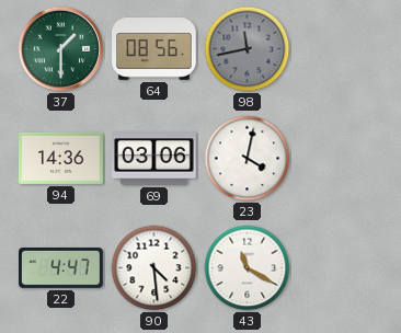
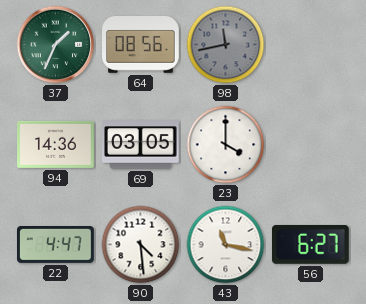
37: 1:30 -> 1:34
69: 03:06 -> 03:05
23: 4:02 -> 4:00
43: 11:20 -> 11:17
56: none -> 6:27
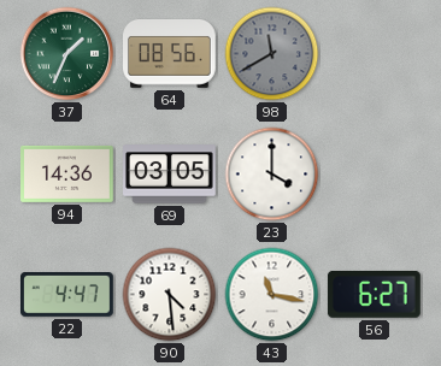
98: 11:43 -> 11:40
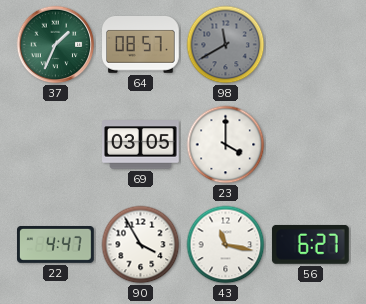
64: 08:56 -> 08:57
94: 14:36 -> none
90: 4:29 -> 3:55
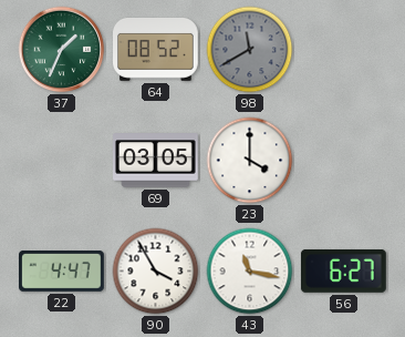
64: 08:57 -> 08:52
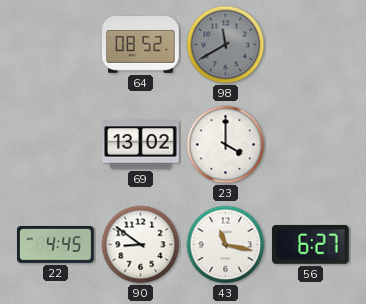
37: 1:34 -> none
69: 03:05 -> 13:02
22: 4:47 -> 4:45
90: 3:55 -> 8:51
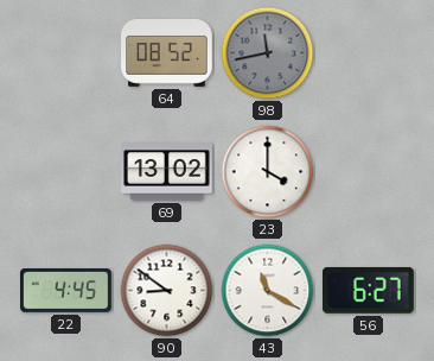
98: 11:40 -> 11:43
43: 11:17 -> 11:20
